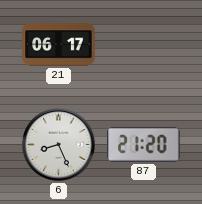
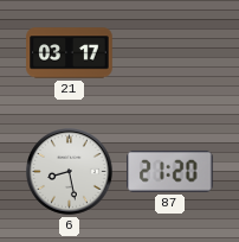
21: 06:17 -> 03:17
6: 8:26 -> 8:28
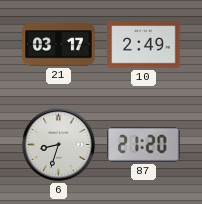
10: none -> 2:49
6: 8:28 -> 8:33
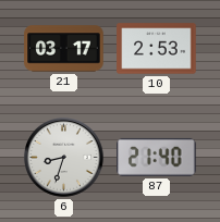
10: 2:49 -> 2:53
87: 21:20 -> 21:40
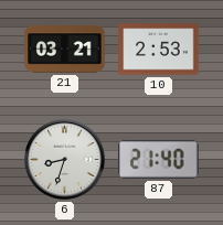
21: 03:17 -> 03:21
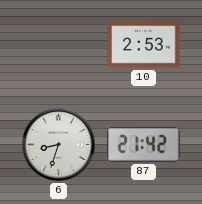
21: 03:21 -> none
87: 21:40 -> 21:42
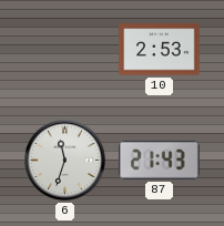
6: 8:33 -> 11:33
87: 21:42 -> 21:43
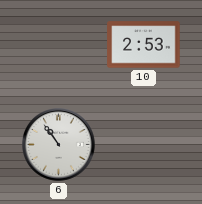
6: 11:33 -> 10:54
87: 21:43 -> none
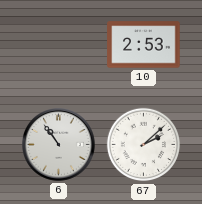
67: none -> 2:08
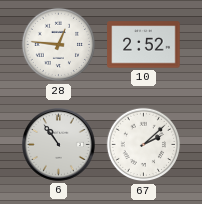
28: none -> 12:46
10: 2:53 -> 2:52
